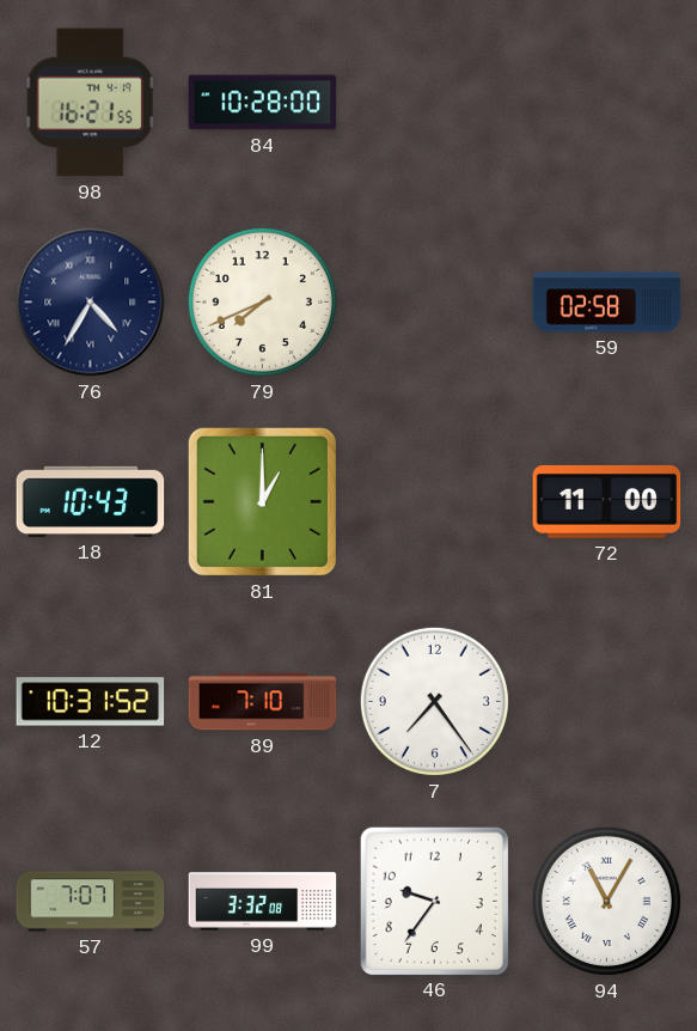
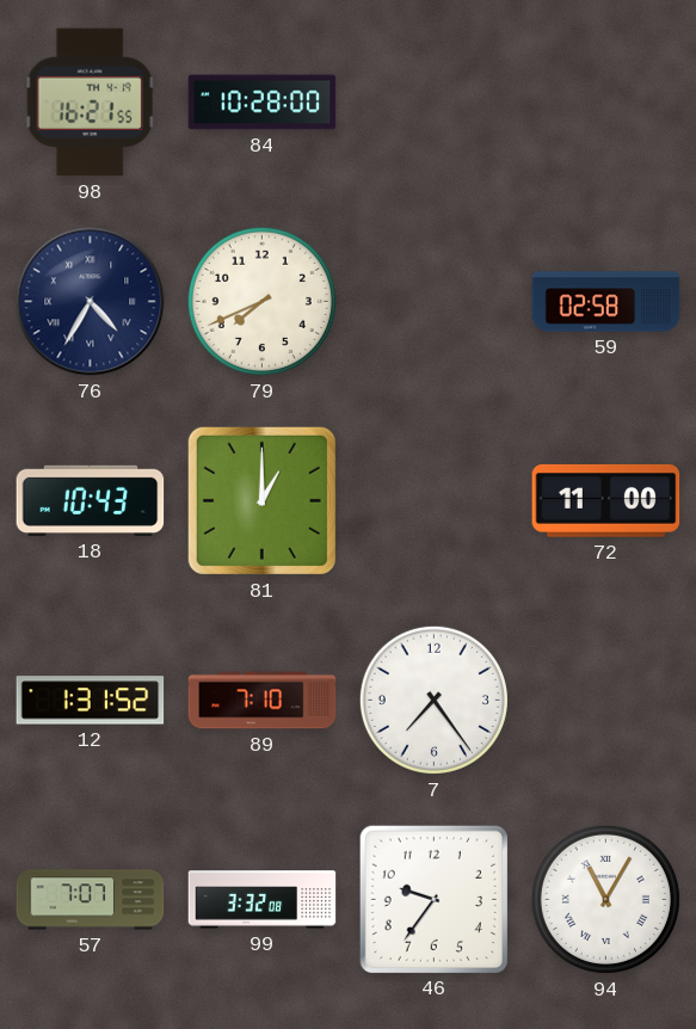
12: 10:31 -> 1:31
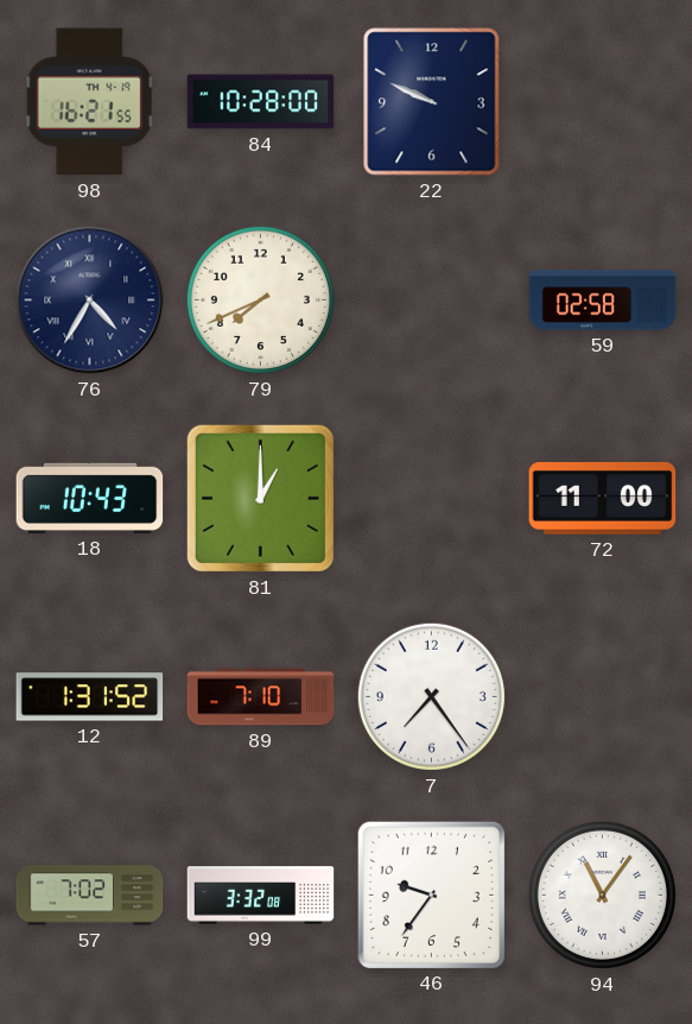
22: none -> 9:49
57: 7:07 -> 7:02
94: 11:05 -> 11:06
